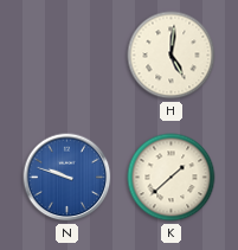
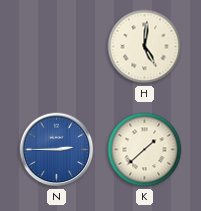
N: 9:48 -> 2:45
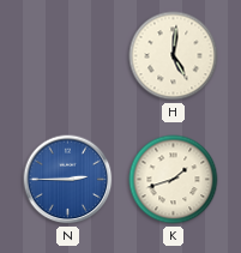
K: 1:38 -> 1:42
